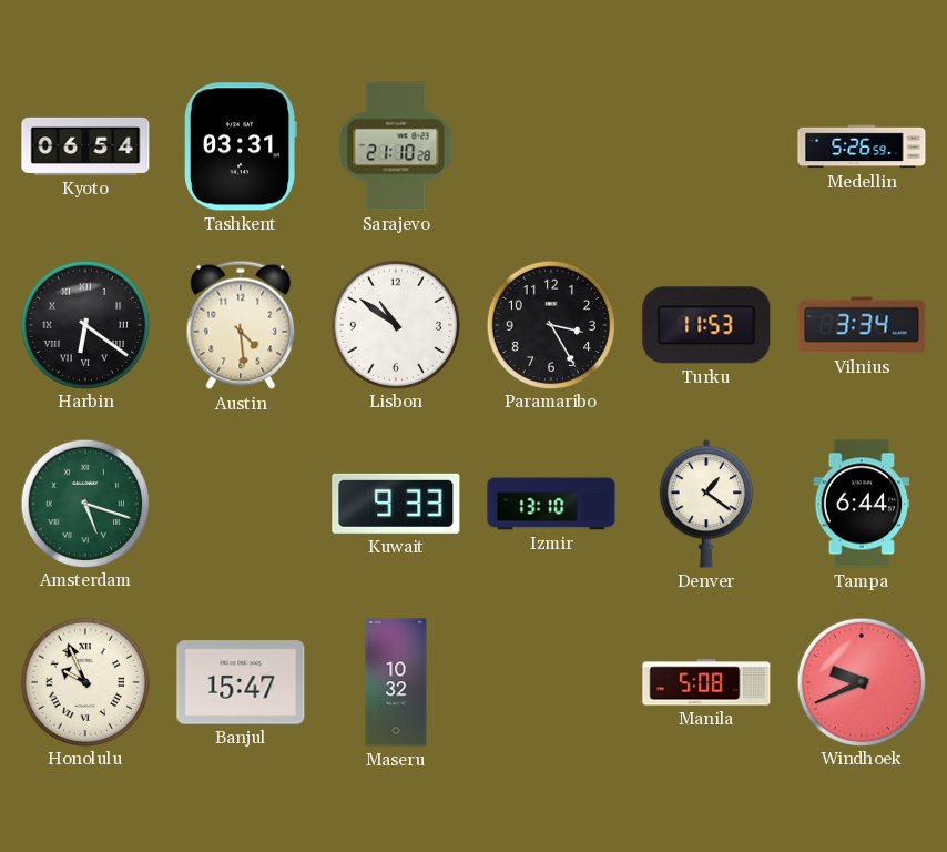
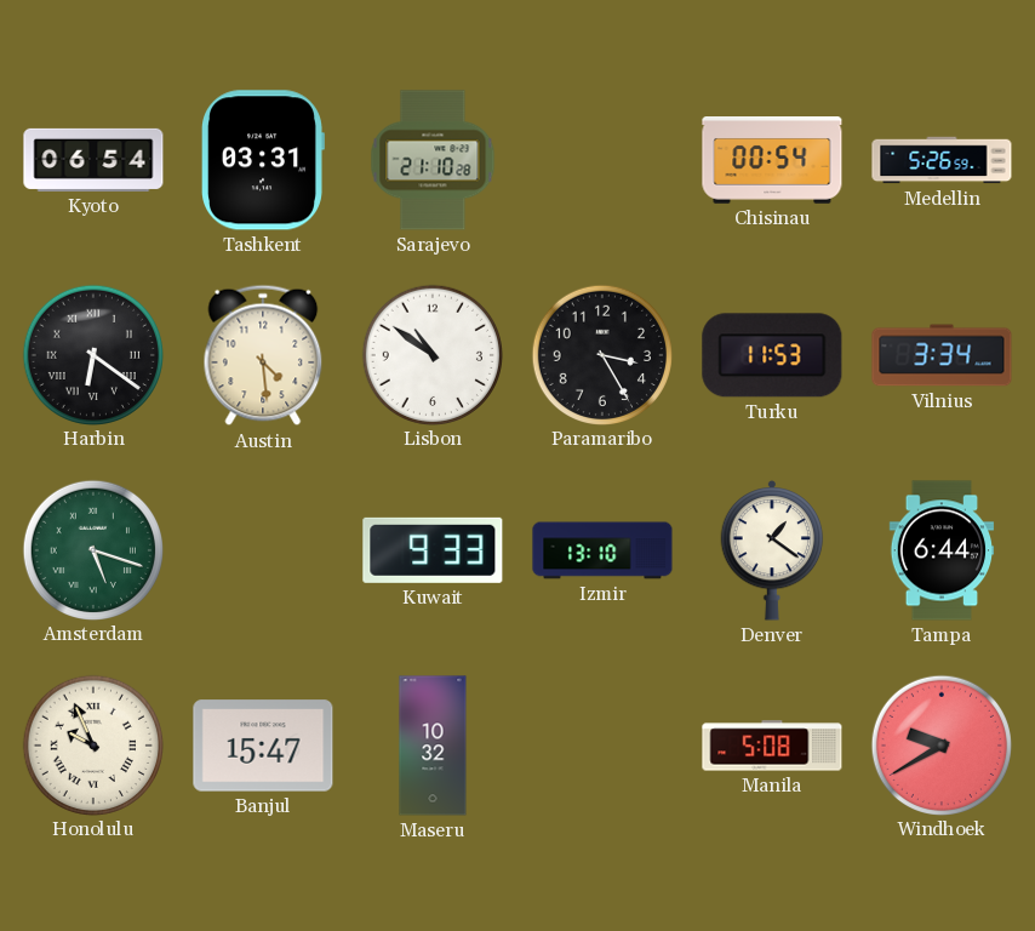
Chisinau: none -> 00:54
Windhoek: 9:41 -> 9:40
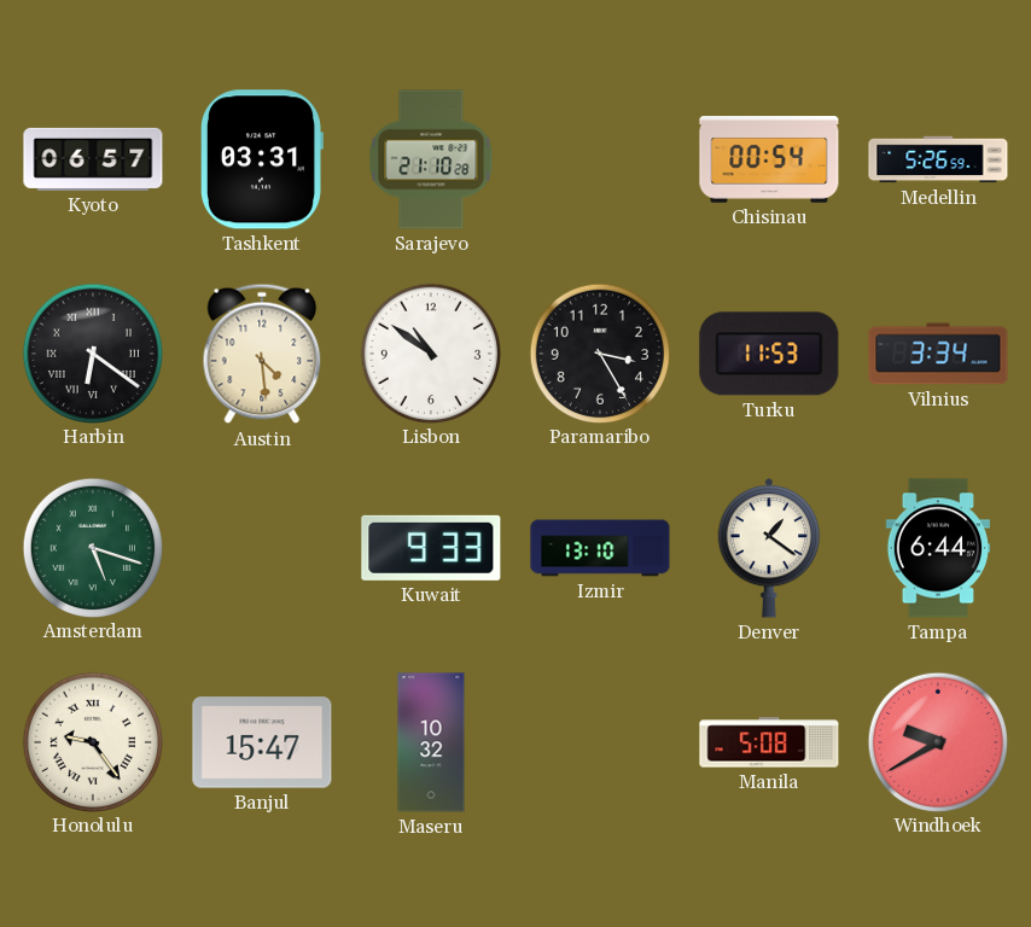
Kyoto: 06:54 -> 06:57
Honolulu: 9:56 -> 9:24
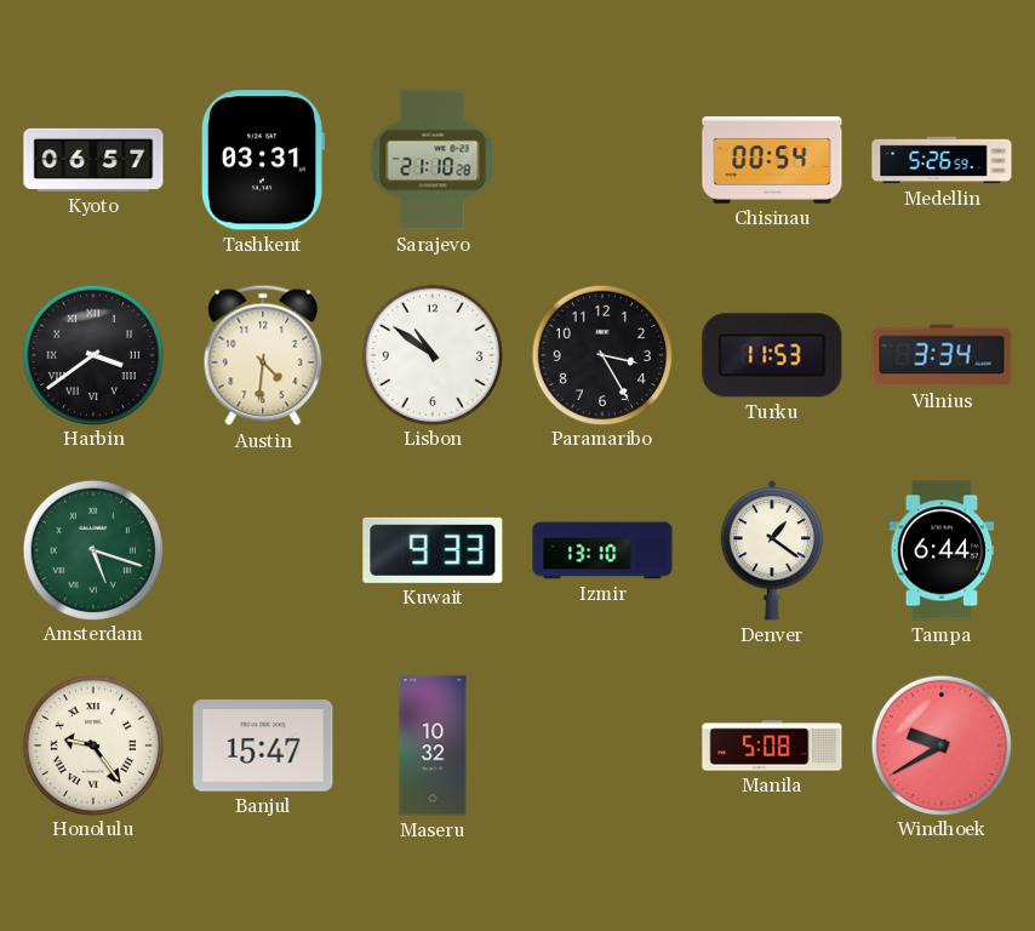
Harbin: 6:21 -> 3:39
Austin: 4:29 -> 4:31
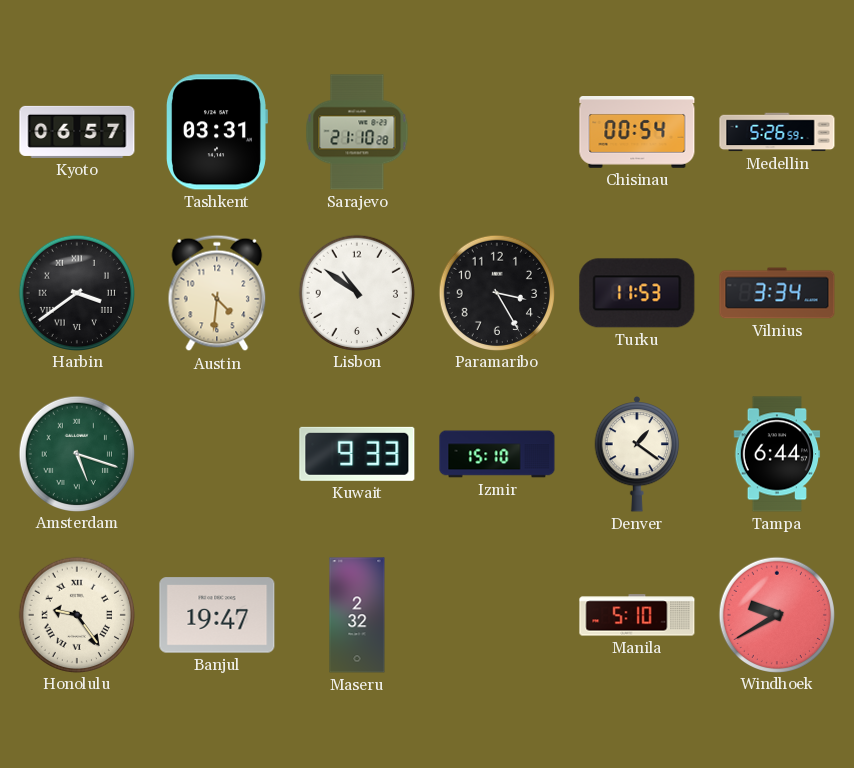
Izmir: 13:10 -> 15:10
Banjul: 15:47 -> 19:47
Maseru: 10:32 -> 2:32
Manila: 5:08 -> 5:10
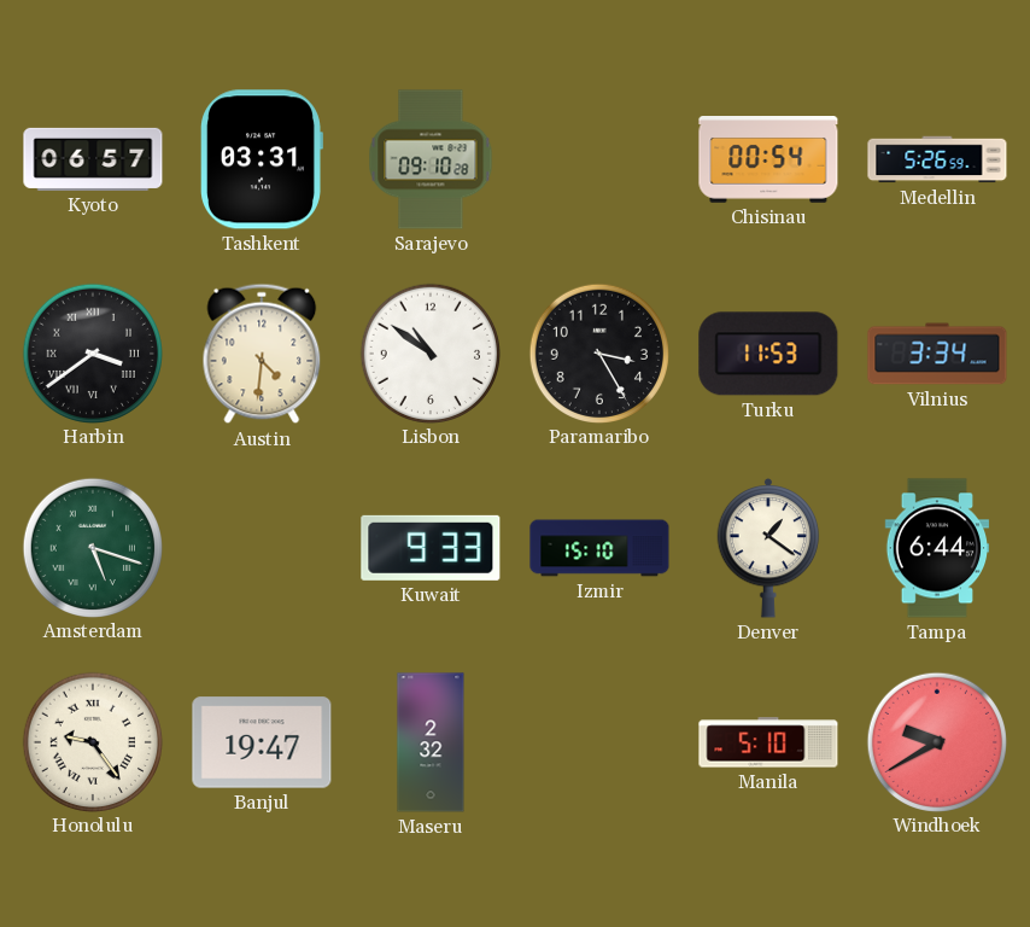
Sarajevo: 21:10 -> 09:10
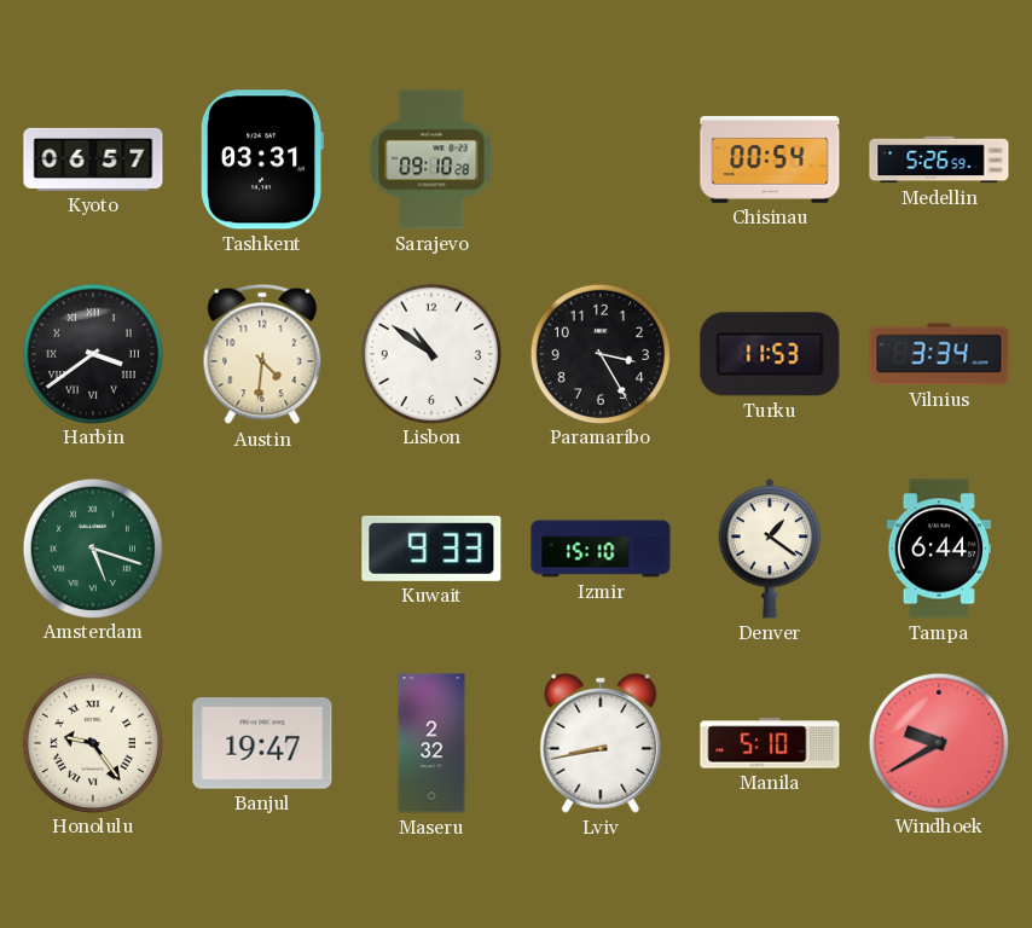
Lviv: none -> 8:43
